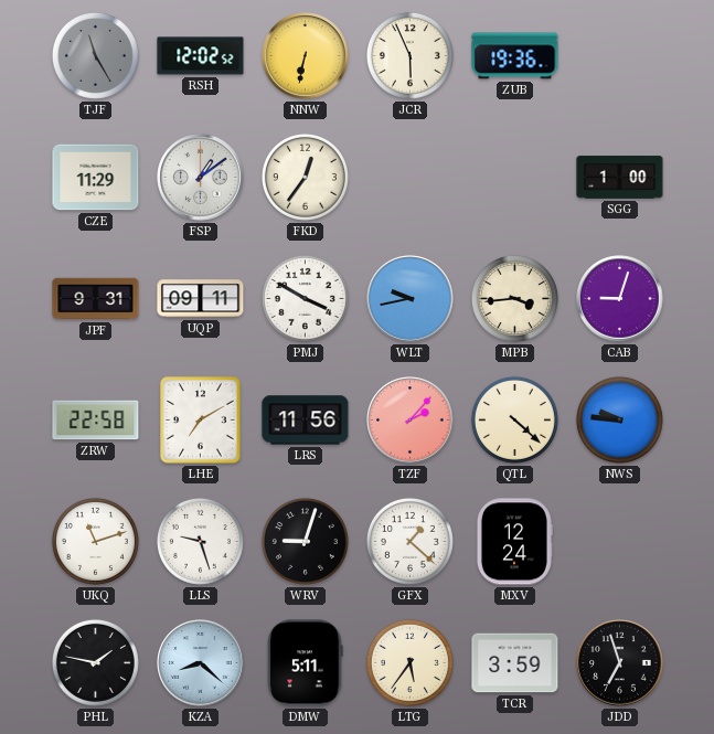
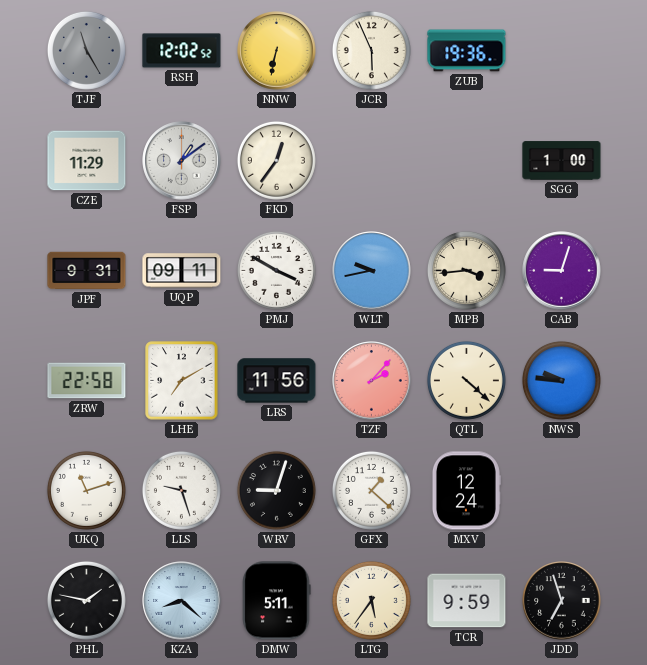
TCR: 3:59 -> 9:59
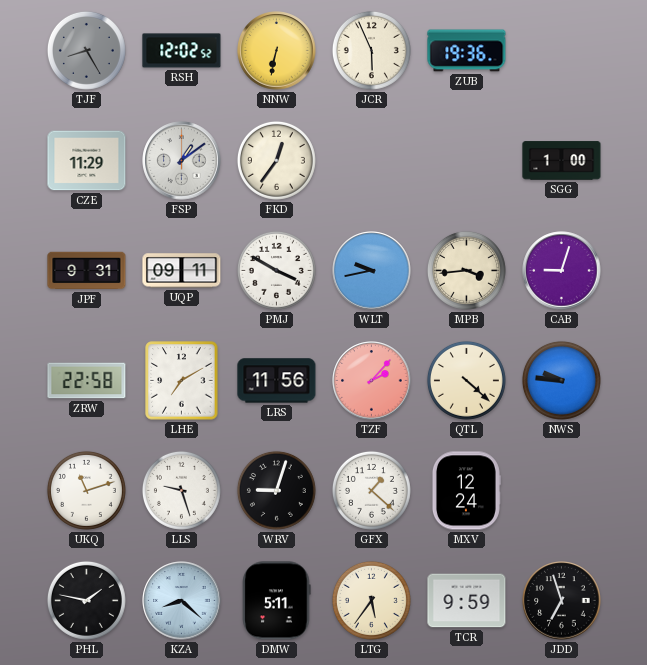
TJF: 11:25 -> 8:25
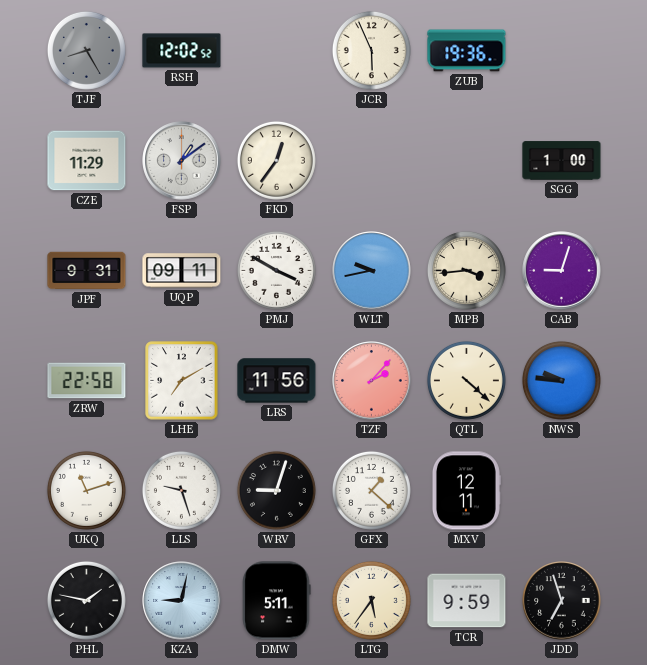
NNW: 6:32 -> none
MXV: 12:24 -> 12:11
KZA: 8:22 -> 9:02
